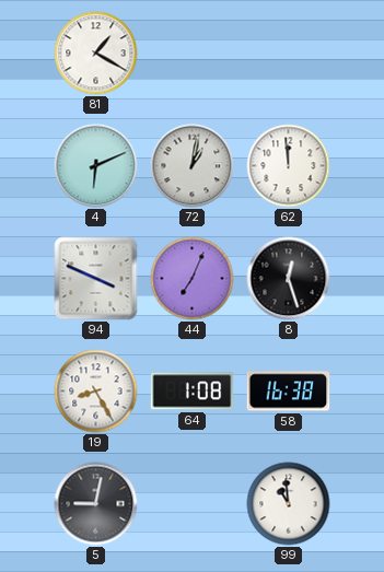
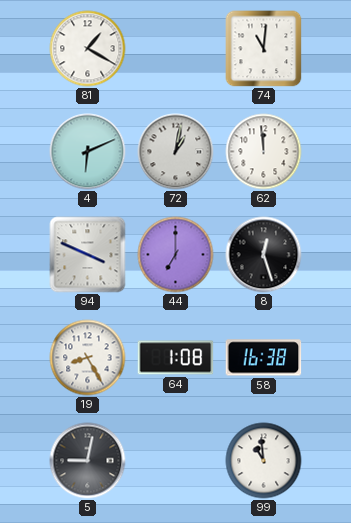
74: none -> 11:01
44: 7:04 -> 7:00
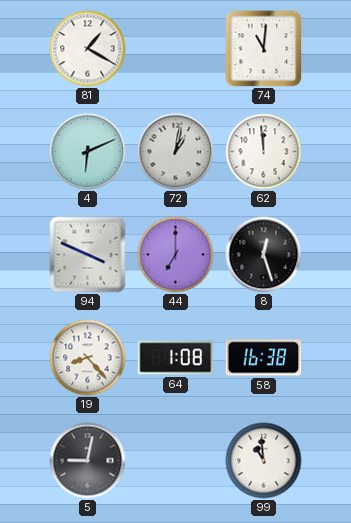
19: 8:25 -> 8:23
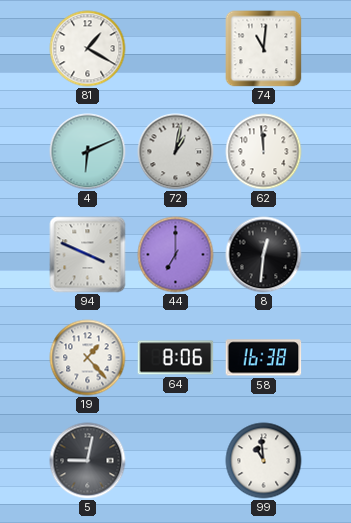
8: 12:27 -> 12:31
19: 8:23 -> 1:23
64: 1:08 -> 8:06
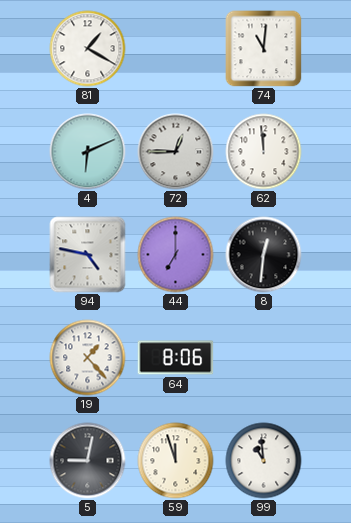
72: 1:02 -> 12:45
94: 3:49 -> 4:47
58: 16:38 -> none
59: none -> 11:57
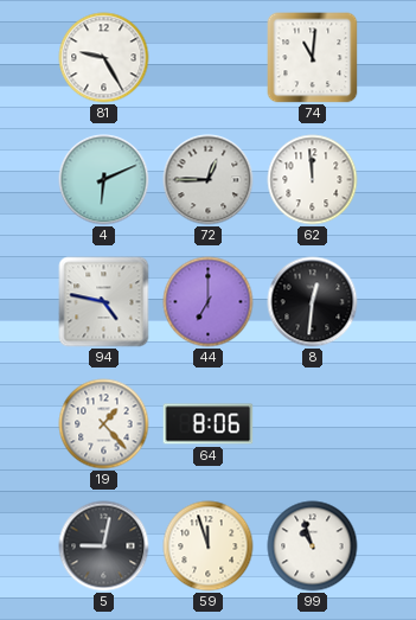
81: 1:20 -> 9:25
99: 10:59 -> 10:57
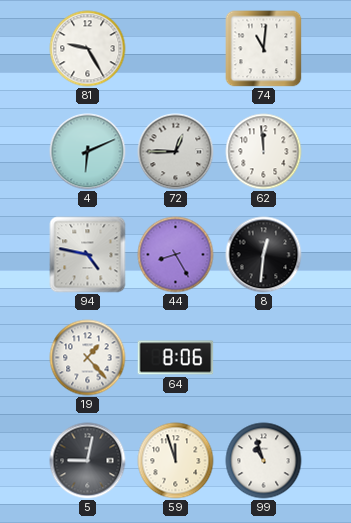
44: 7:00 -> 8:25
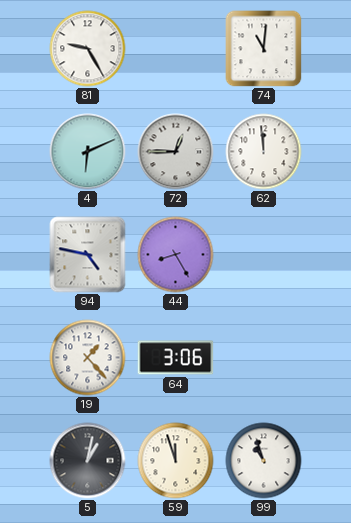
8: 12:31 -> none
64: 8:06 -> 3:06
5: 9:02 -> 1:02
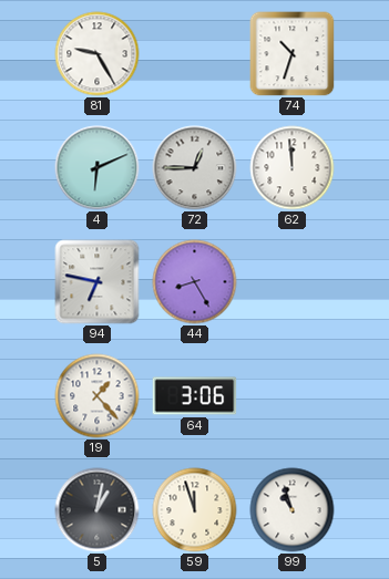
74: 11:01 -> 10:33
94: 4:47 -> 6:47
